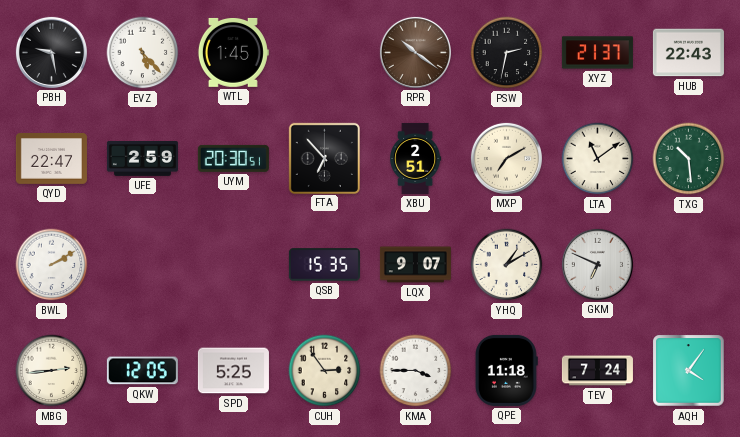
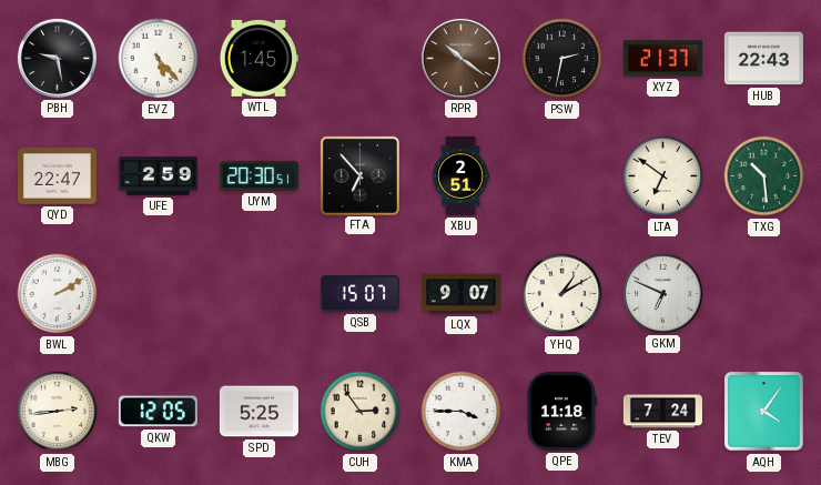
MXP: 7:10 -> none
LTA: 11:09 -> 6:51
QSB: 15:35 -> 15:07
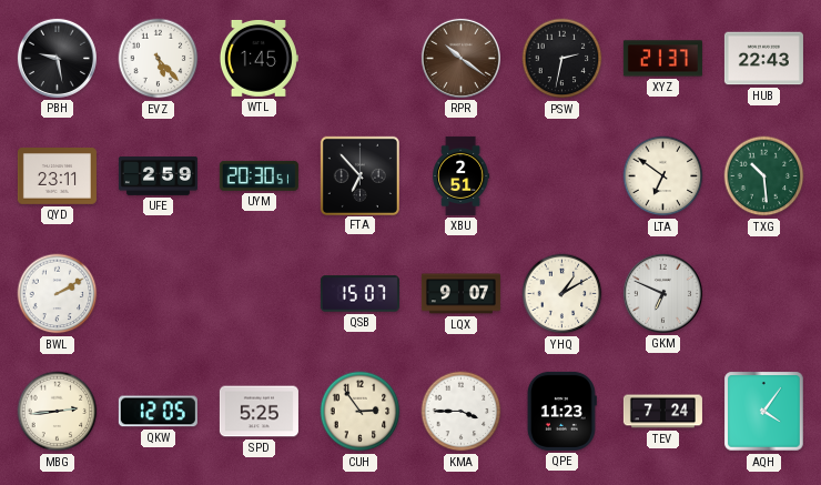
QYD: 22:47 -> 23:11
QPE: 11:18 -> 11:23
